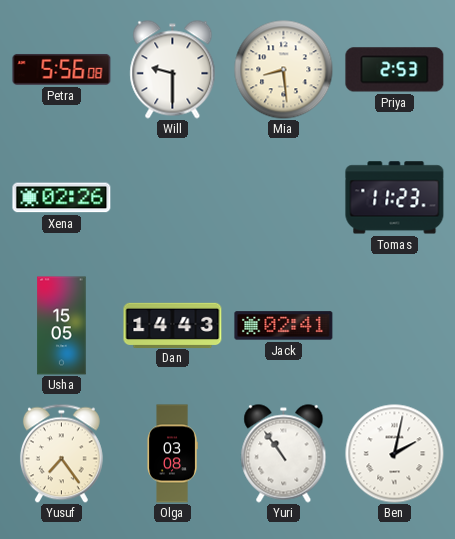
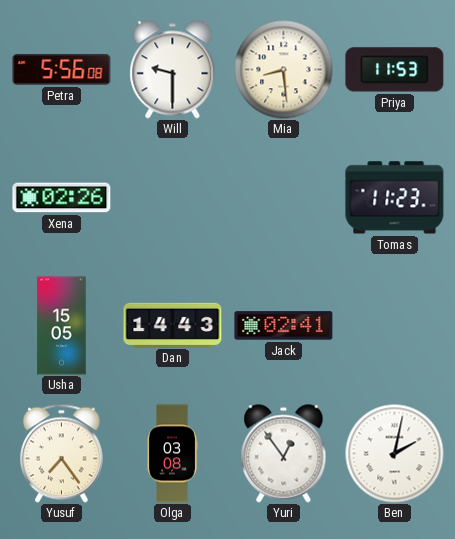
Priya: 2:53 -> 11:53
Yuri: 10:54 -> 12:54
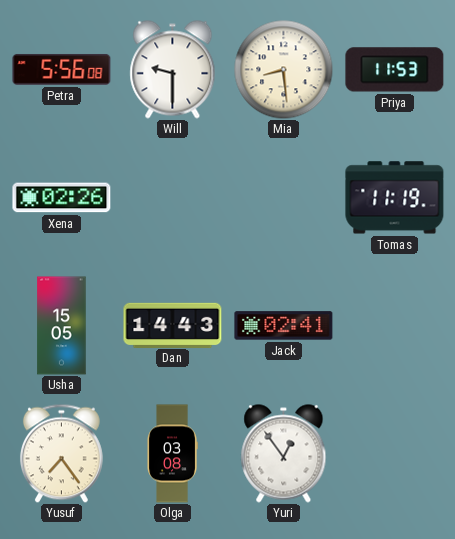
Tomas: 11:23 -> 11:19
Ben: 2:02 -> none
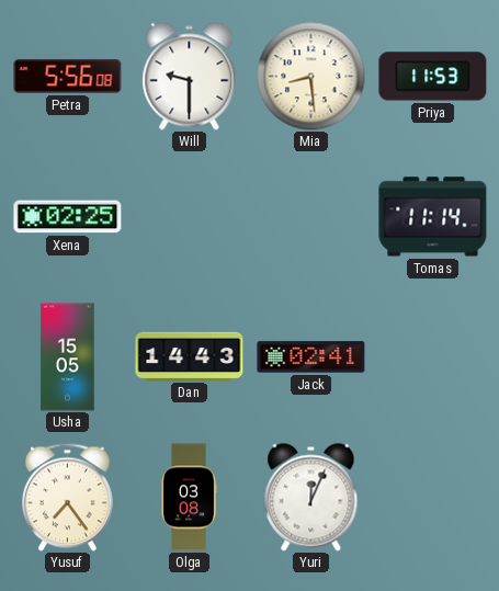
Xena: 02:26 -> 02:25
Tomas: 11:19 -> 11:14
Yuri: 12:54 -> 12:04
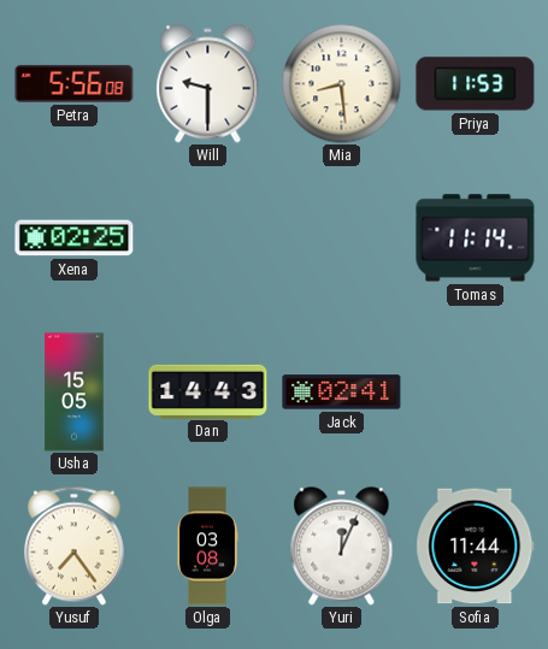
Sofia: none -> 11:44
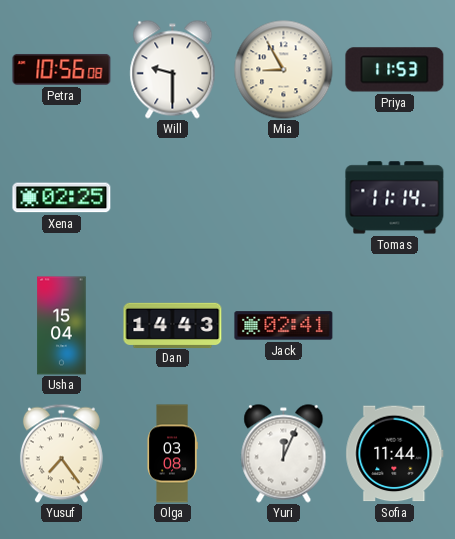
Petra: 5:56 -> 10:56
Mia: 8:29 -> 8:55
Usha: 15:05 -> 15:04
